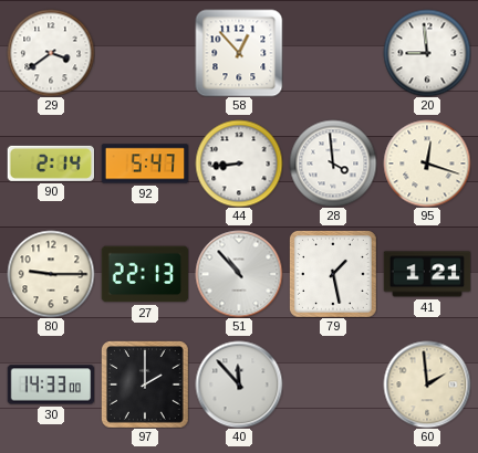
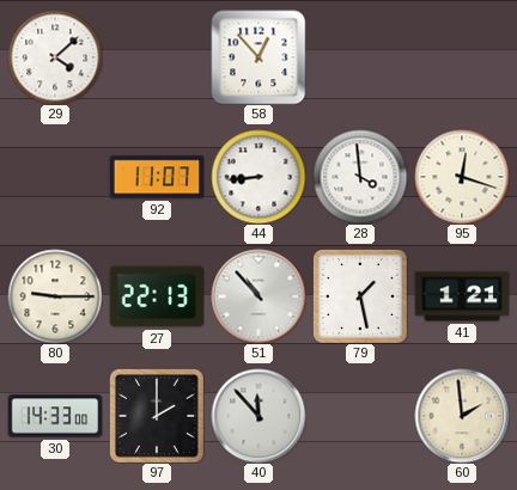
29: 3:39 -> 4:08
20: 8:59 -> none
90: 2:14 -> none
92: 5:47 -> 11:07
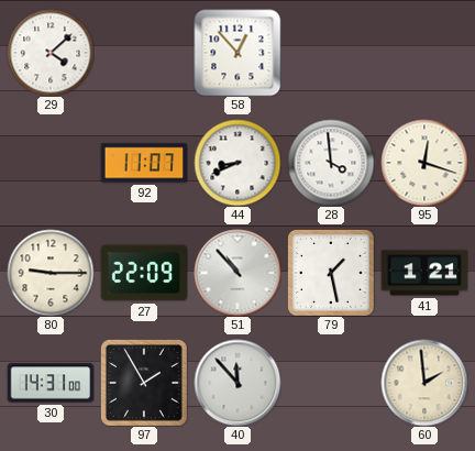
44: 8:44 -> 8:41
27: 22:13 -> 22:09
30: 14:33 -> 14:31
97: 2:00 -> 1:55
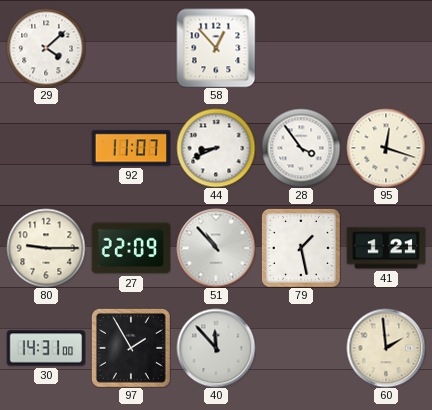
28: 3:59 -> 3:54
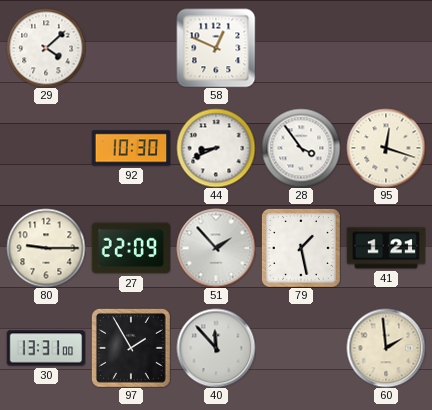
58: 12:53 -> 12:49
92: 11:07 -> 10:30
51: 10:53 -> 1:53
30: 14:31 -> 13:31
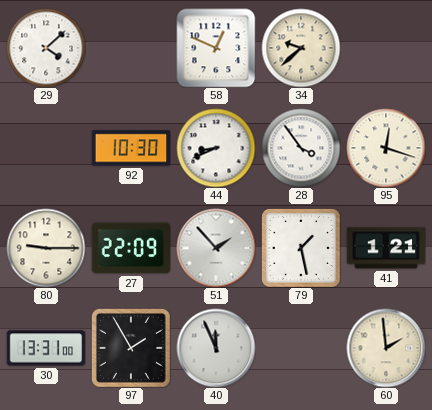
34: none -> 9:38
40: 11:53 -> 11:56
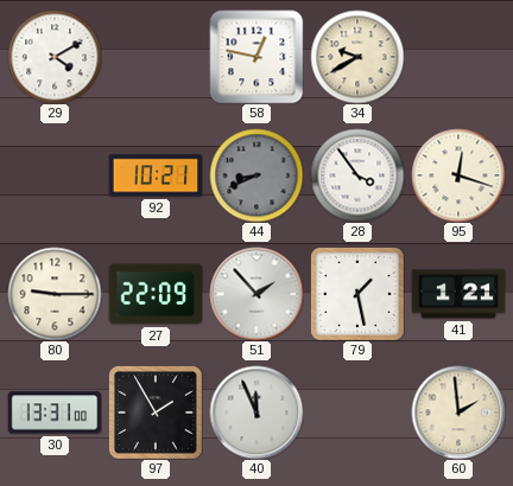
29: 4:08 -> 4:10
58: 12:49 -> 12:47
34: 9:38 -> 9:40
92: 10:30 -> 10:21
44 dial: white -> grey
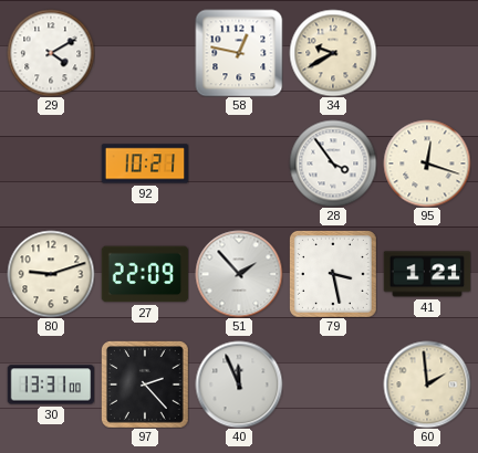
44: 8:41 -> none
80: 9:15 -> 9:12
79: 1:28 -> 3:28
97: 1:55 -> 2:23
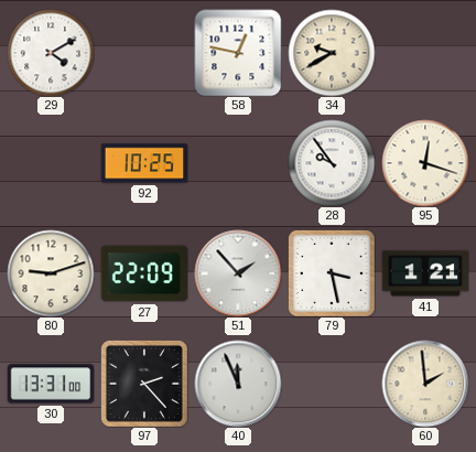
92: 10:21 -> 10:25
28: 3:54 -> 9:54
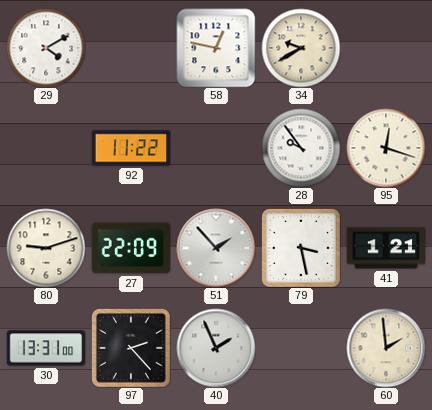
92: 10:25 -> 11:22
40: 11:56 -> 1:56
